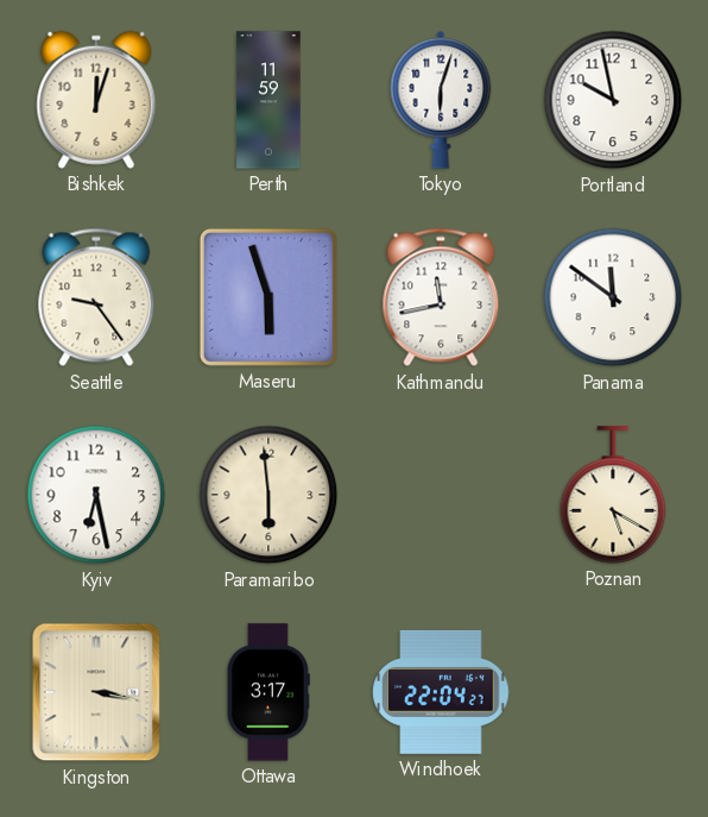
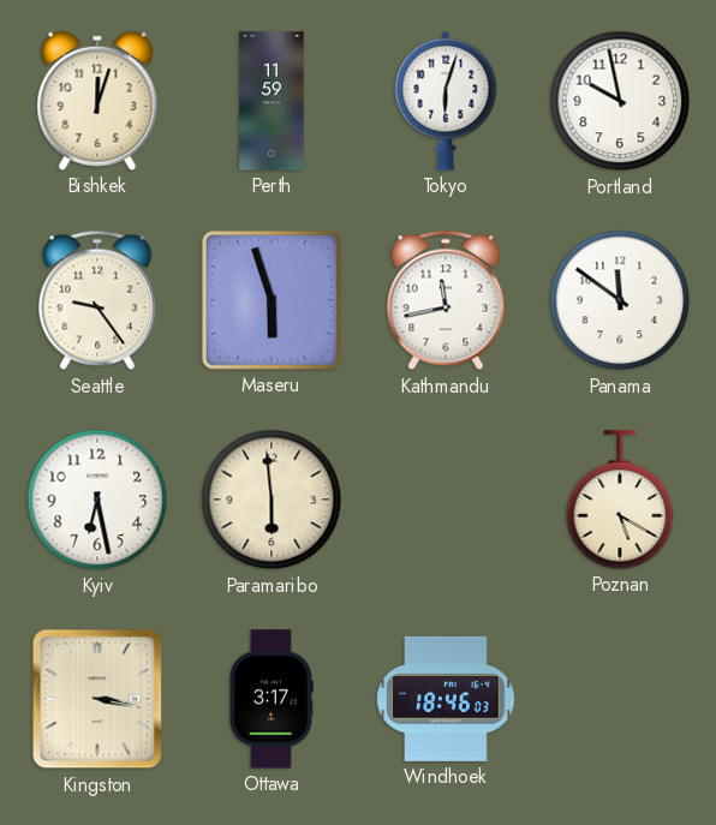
Windhoek: 22:04 -> 18:46
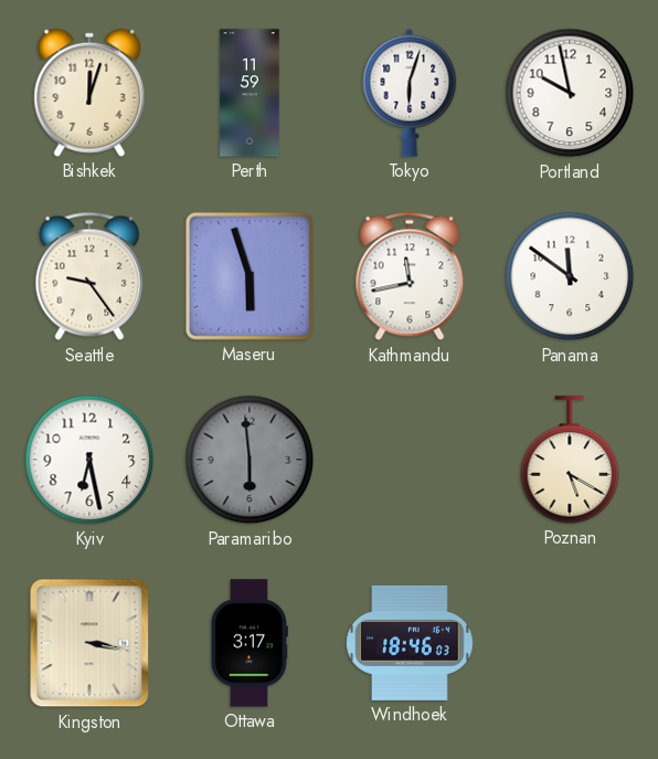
Paramaribo dial: cream -> grey
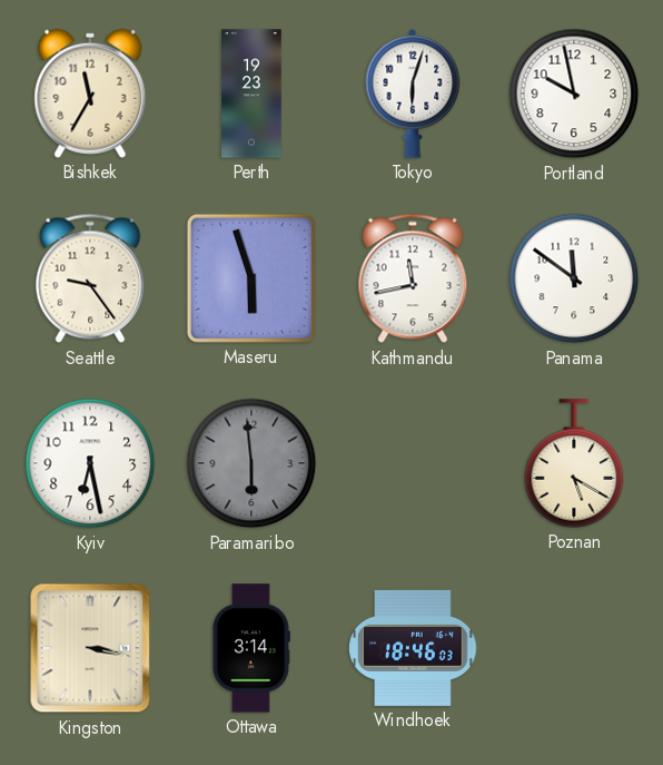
Bishkek: 12:03 -> 11:35
Perth: 11:59 -> 19:23
Ottawa: 3:17 -> 3:14
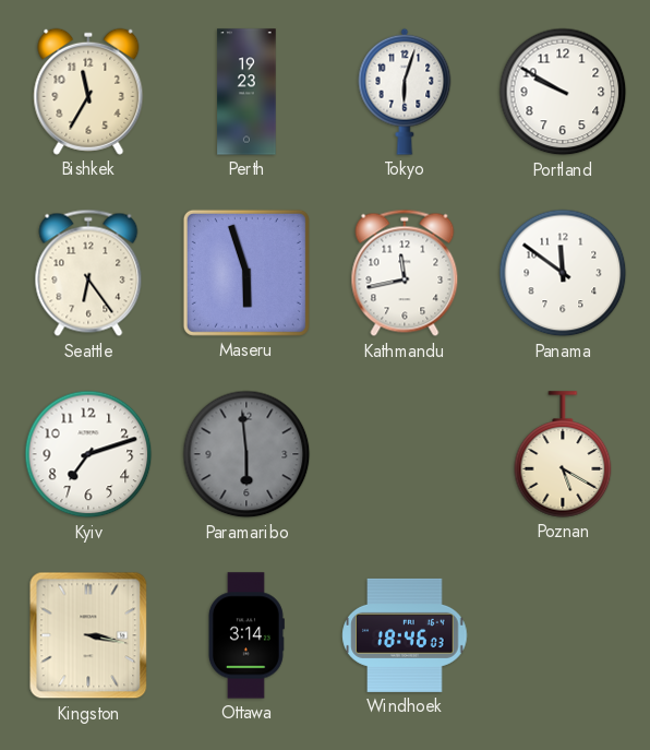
Portland: 9:58 -> 9:50
Seattle: 9:24 -> 6:24
Kyiv: 6:28 -> 7:12
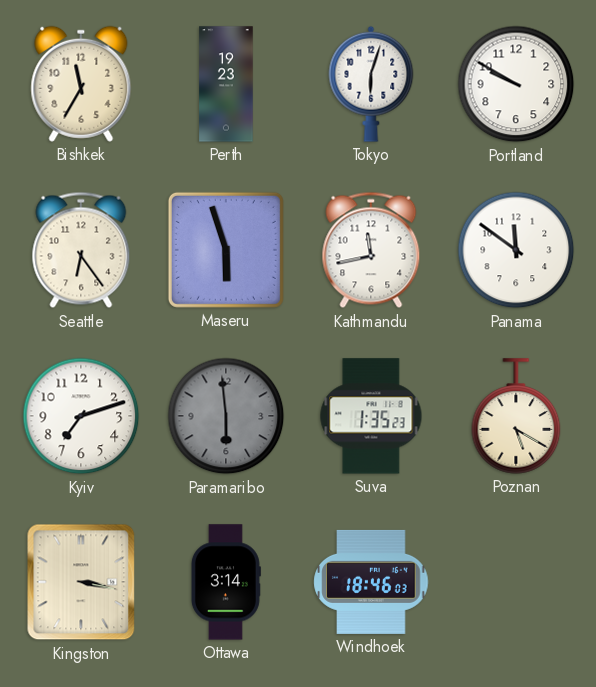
Suva: none -> 1:35
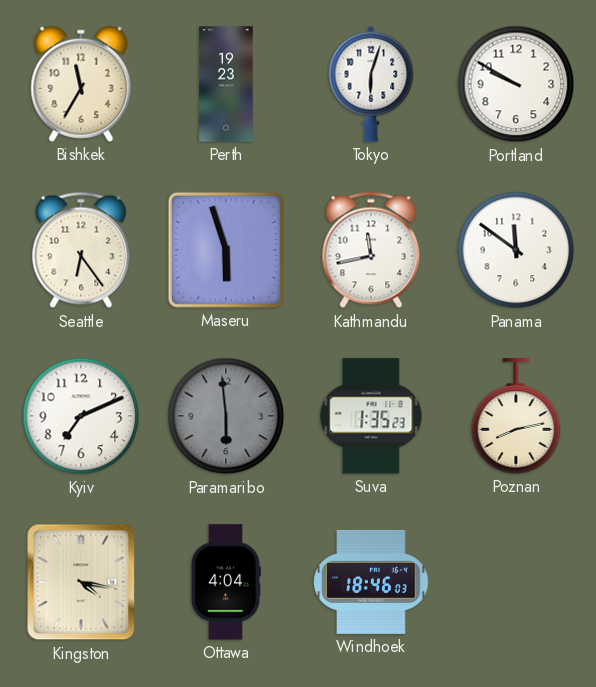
Kyiv: 7:12 -> 7:11
Poznan: 5:20 -> 8:13
Kingston: 3:17 -> 4:17
Ottawa: 3:14 -> 4:04
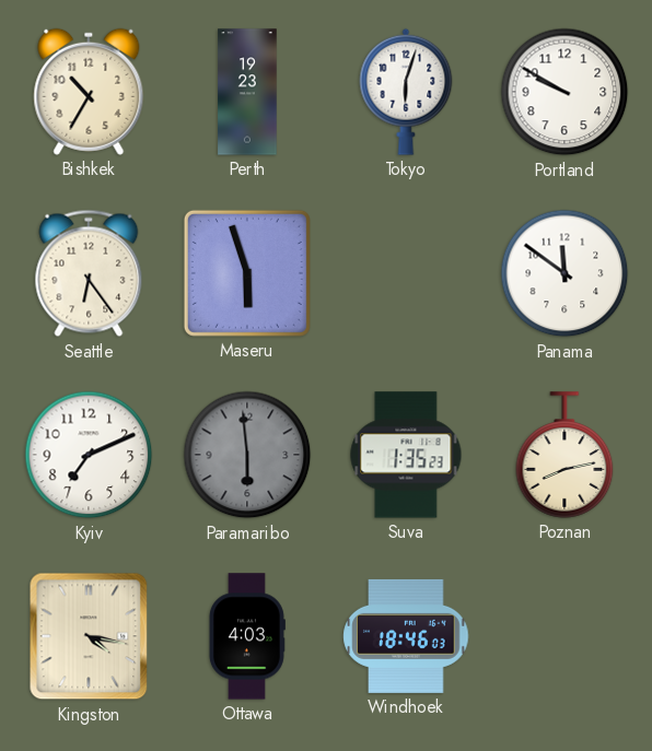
Bishkek: 11:35 -> 10:35
Kathmandu: 11:43 -> none
Ottawa: 4:04 -> 4:03
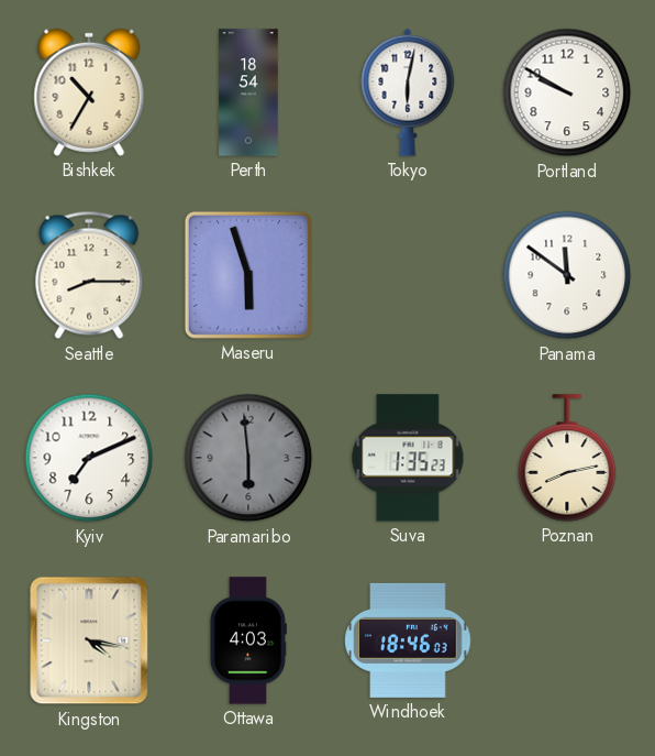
Perth: 19:23 -> 18:54
Tokyo: 6:03 -> 6:02
Seattle: 6:24 -> 8:15
